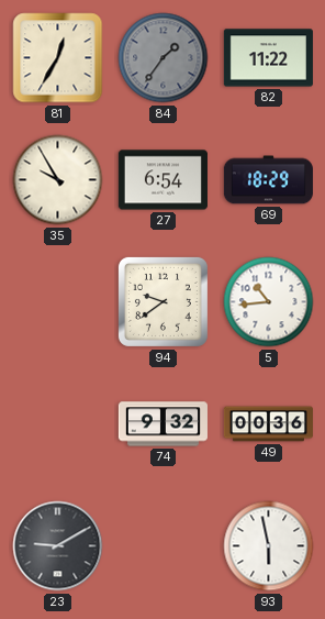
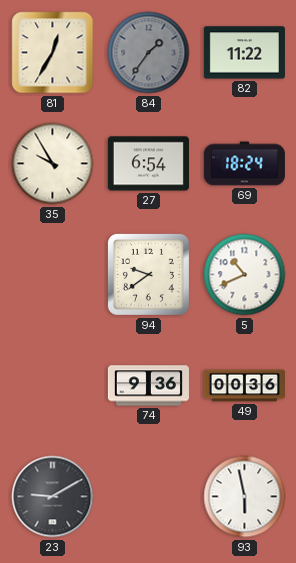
69: 18:29 -> 18:24
5: 10:44 -> 10:41
74: 9:32 -> 9:36
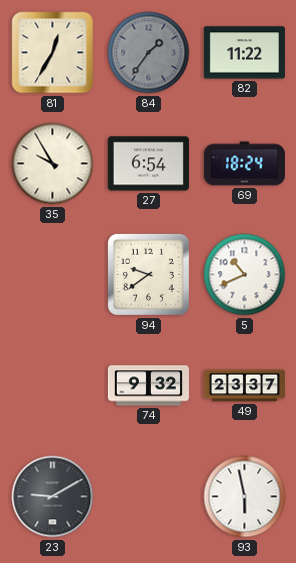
74: 9:36 -> 9:32
49: 00:36 -> 23:37
